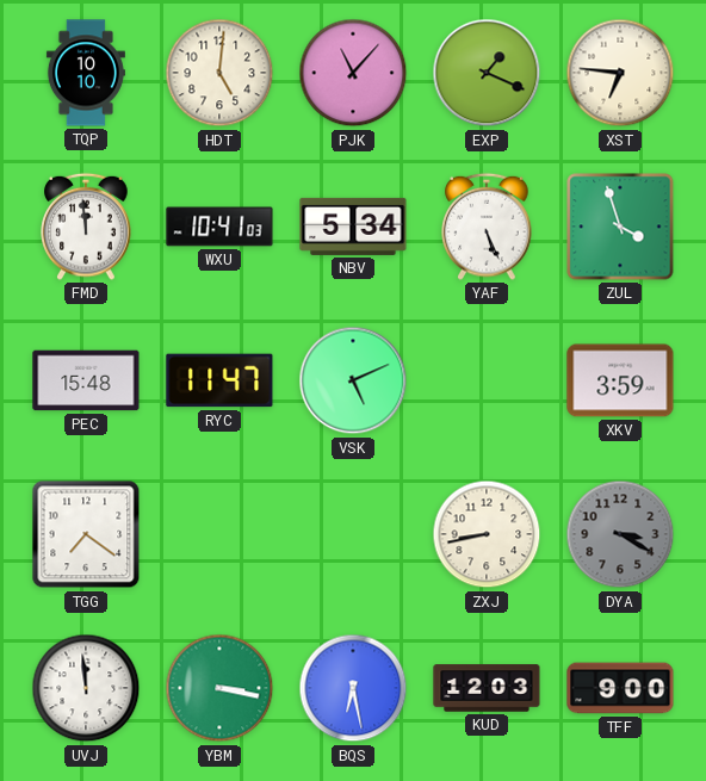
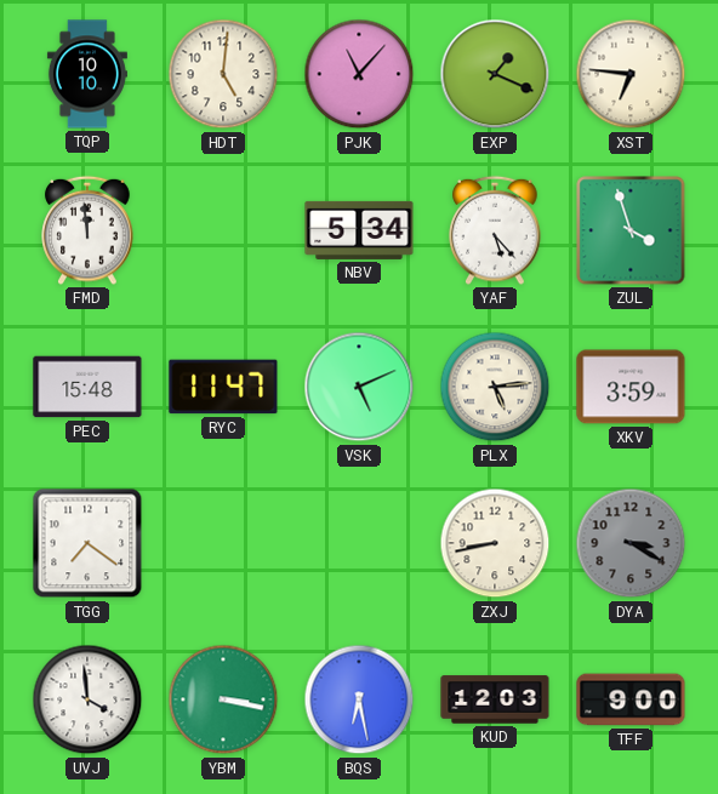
WXU: 10:41 -> none
YAF: 5:26 -> 5:23
PLX: none -> 5:14
UVJ: 11:59 -> 3:59
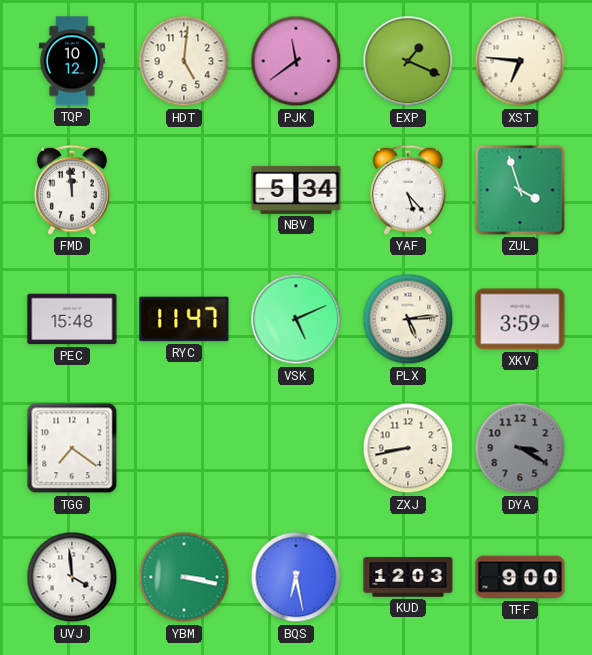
TQP: 10:10 -> 10:12
PJK: 11:07 -> 11:39
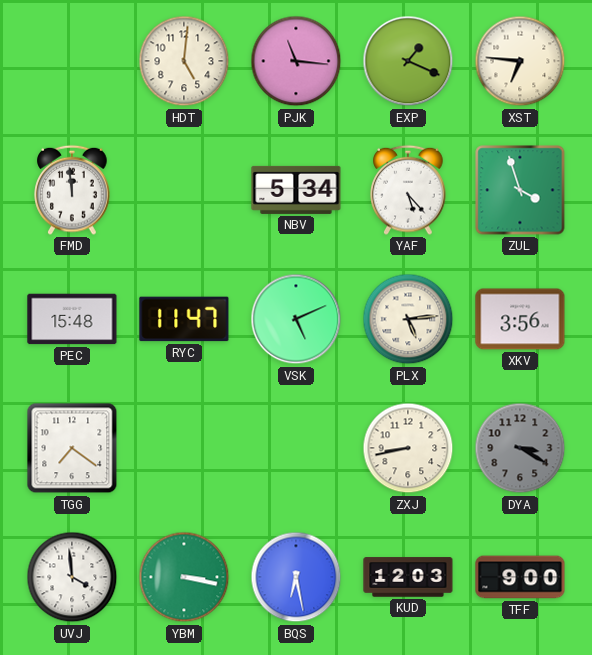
TQP: 10:12 -> none
PJK: 11:39 -> 11:16
XKV: 3:59 -> 3:56
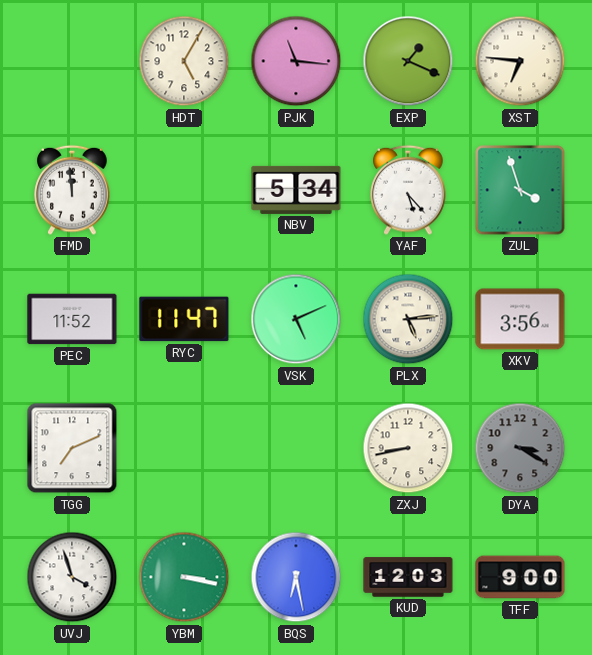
HDT: 5:01 -> 5:05
PEC: 15:48 -> 11:52
TGG: 7:21 -> 7:11
UVJ: 3:59 -> 3:57
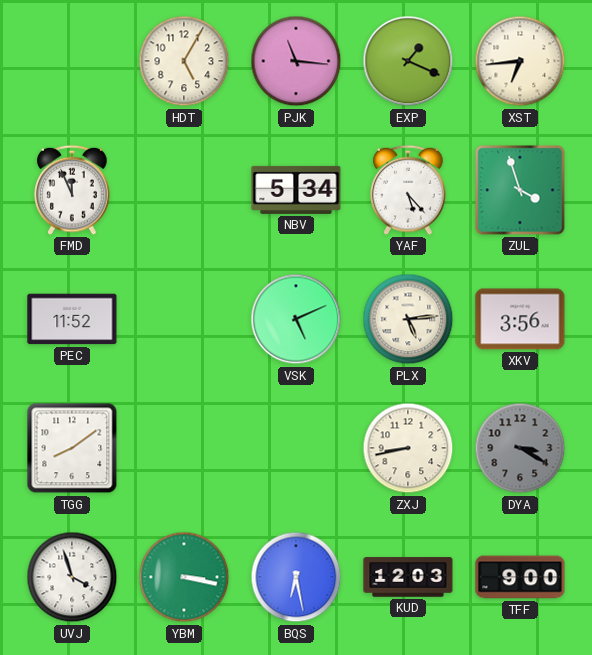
XST: 6:46 -> 6:44
FMD: 11:59 -> 11:56
RYC: 11:47 -> none
TGG: 7:11 -> 8:09
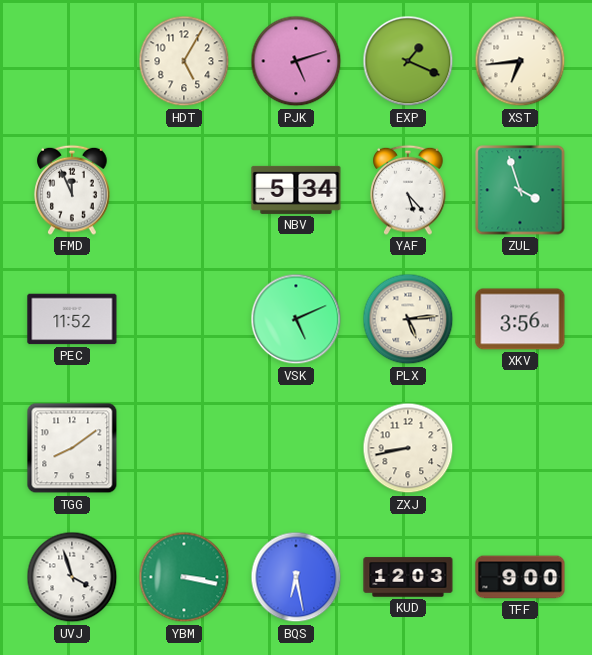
PJK: 11:16 -> 5:12
DYA: 3:20 -> none
